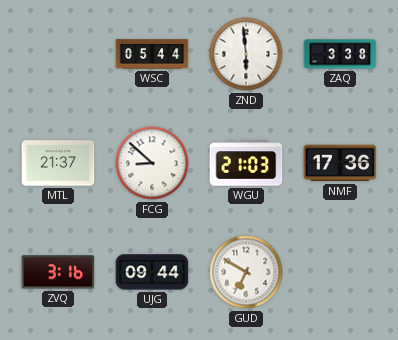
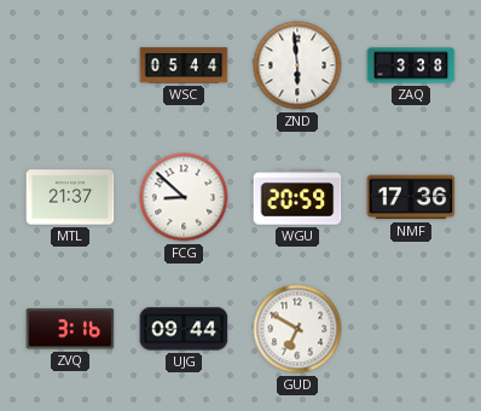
WGU: 21:03 -> 20:59
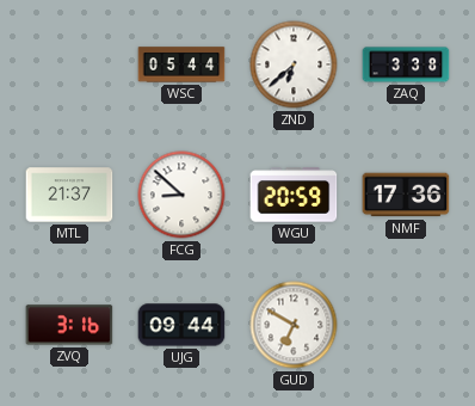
ZND: 5:59 -> 6:38
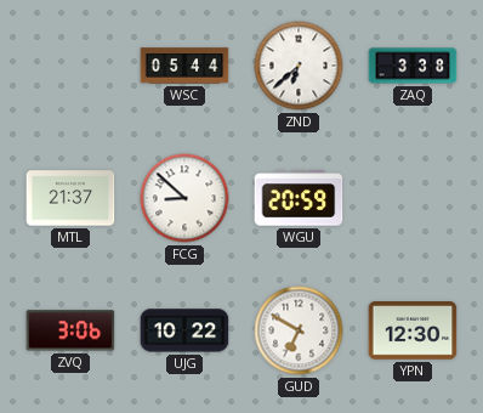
NMF: 17:36 -> none
ZVQ: 3:16 -> 3:06
UJG: 09:44 -> 10:22
YPN: none -> 12:30
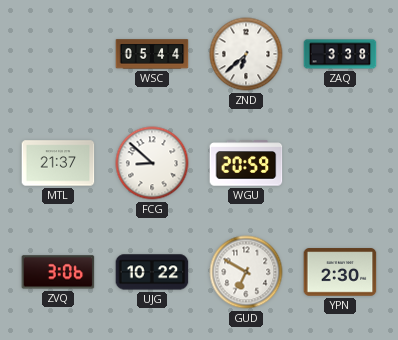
YPN: 12:30 -> 2:30
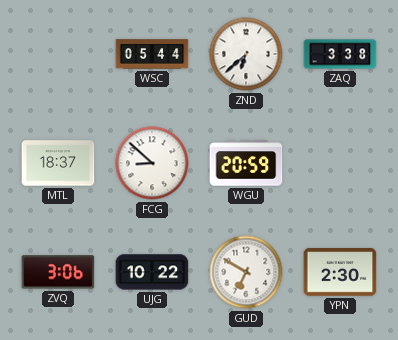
MTL: 21:37 -> 18:37
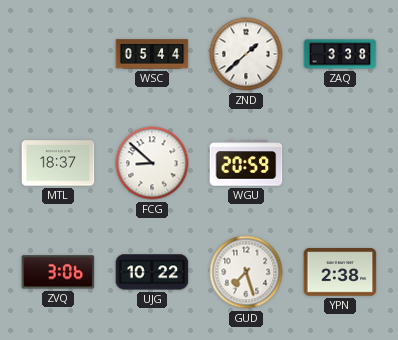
ZND: 6:38 -> 1:38
GUD: 6:50 -> 7:27
YPN: 2:30 -> 2:38
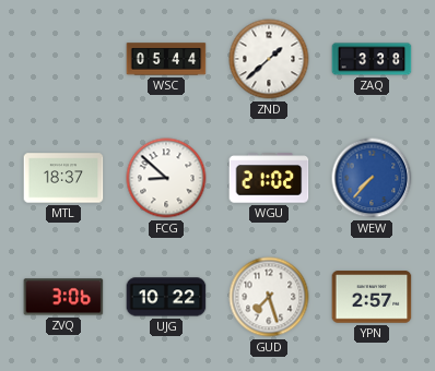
WGU: 20:59 -> 21:02
WEW: none -> 7:37
YPN: 2:38 -> 2:57
